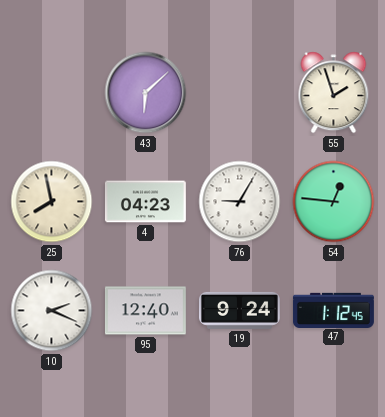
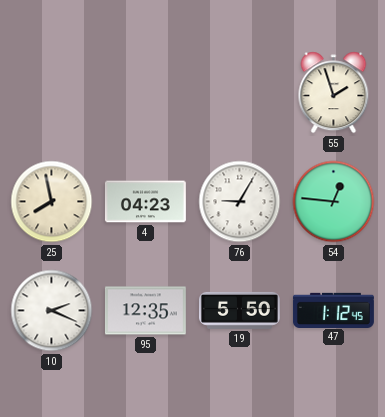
43: 6:08 -> none
95: 12:40 -> 12:35
19: 9:24 -> 5:50
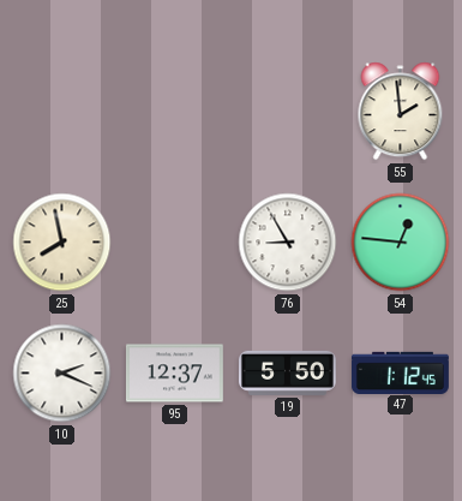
55: 1:57 -> 1:59
4: 04:23 -> none
76: 9:05 -> 8:55
95: 12:35 -> 12:37
